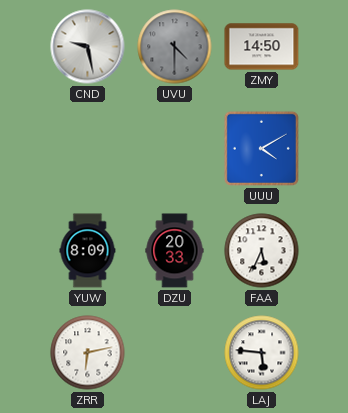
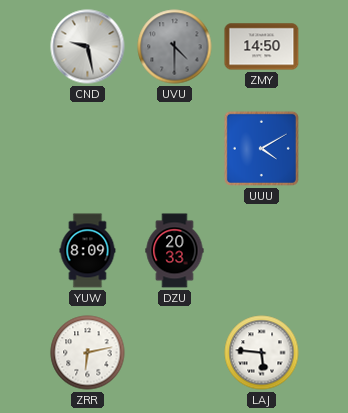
FAA: 5:34 -> none
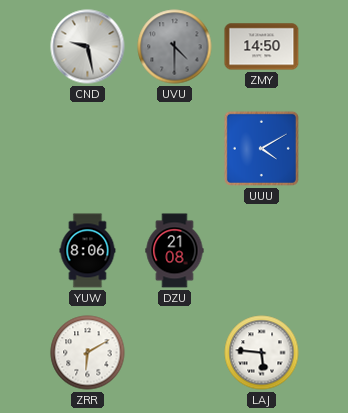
YUW: 8:09 -> 8:06
DZU: 20:33 -> 21:08
ZRR: 6:13 -> 6:10
